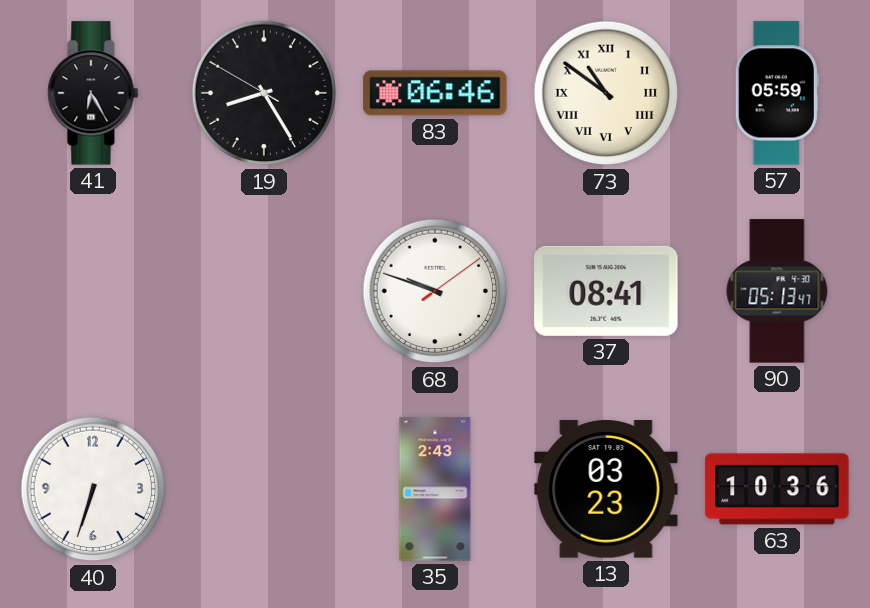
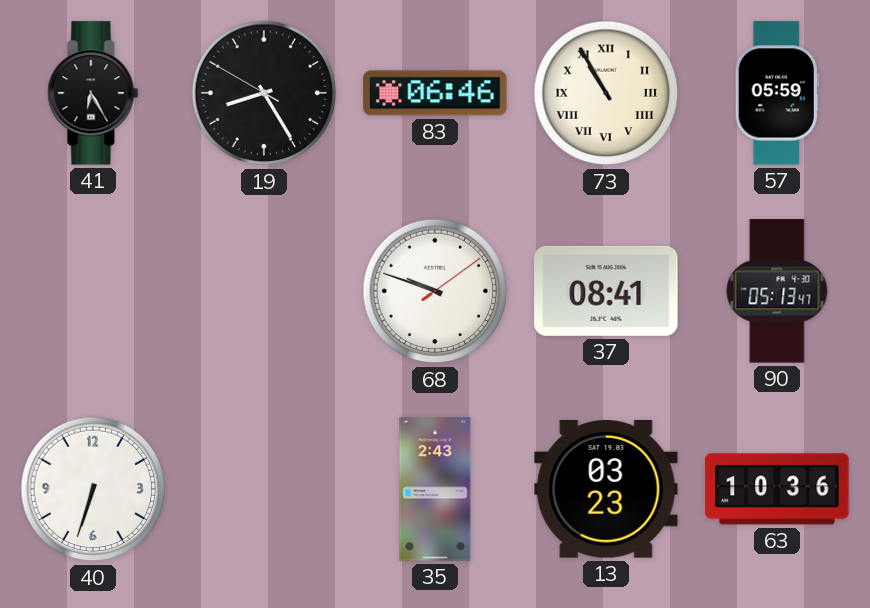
73: 10:51 -> 10:55
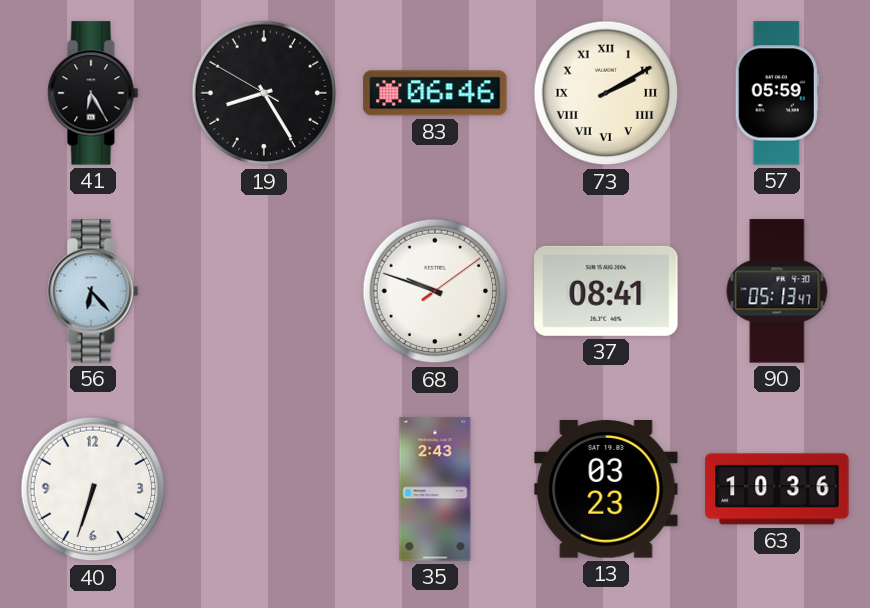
73: 10:55 -> 2:10
56: none -> 6:23
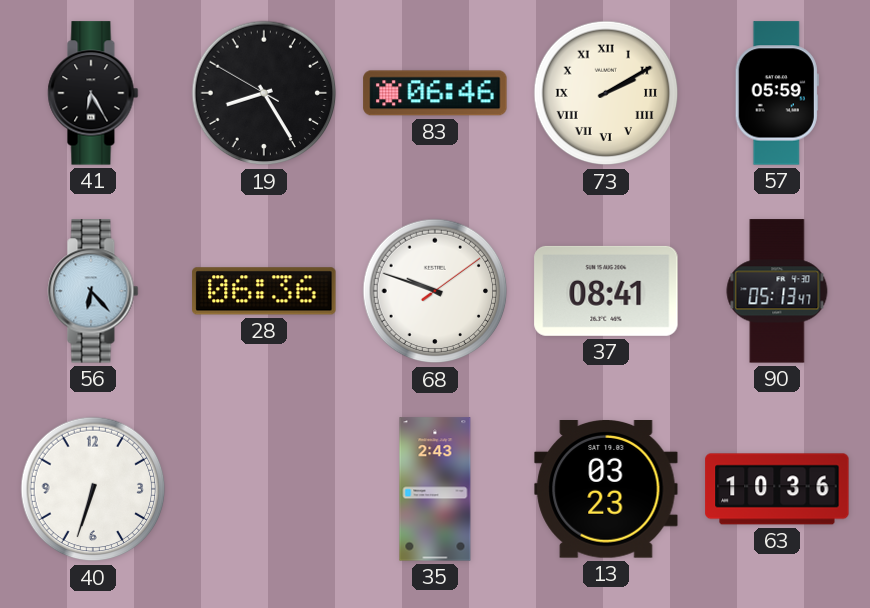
28: none -> 06:36
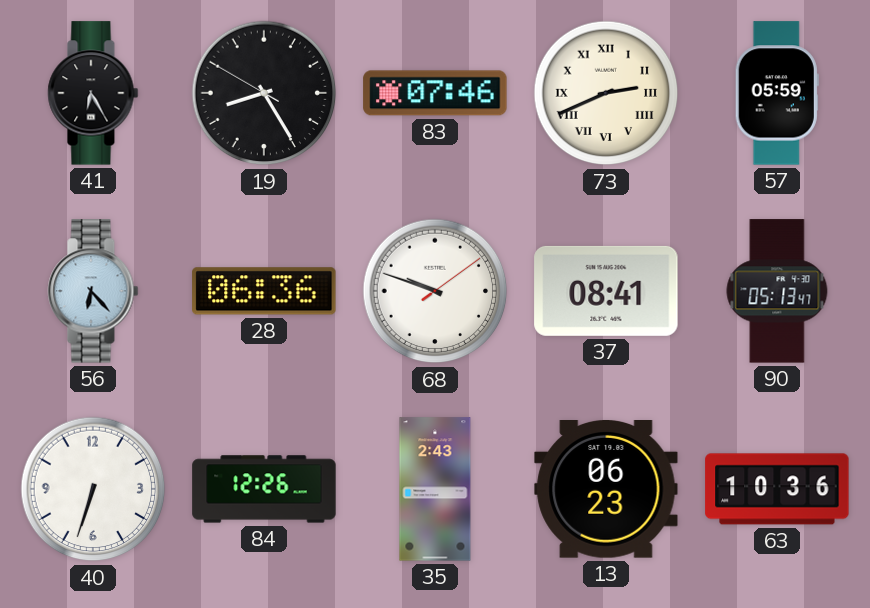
83: 06:46 -> 07:46
73: 2:10 -> 2:41
84: none -> 12:26
13: 03:23 -> 06:23
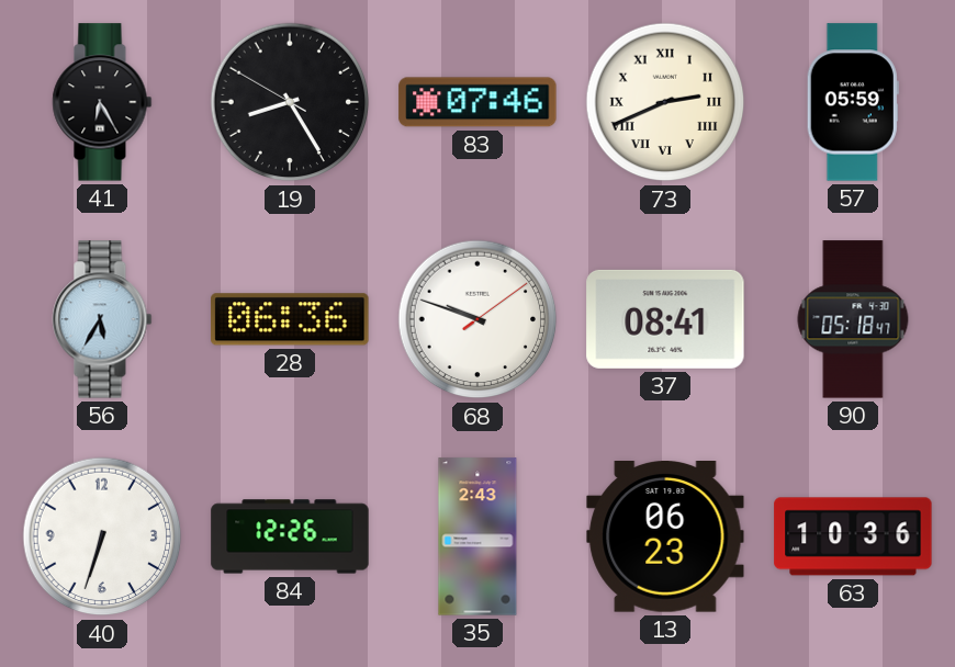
56: 6:23 -> 5:35
90: 05:13 -> 05:18
